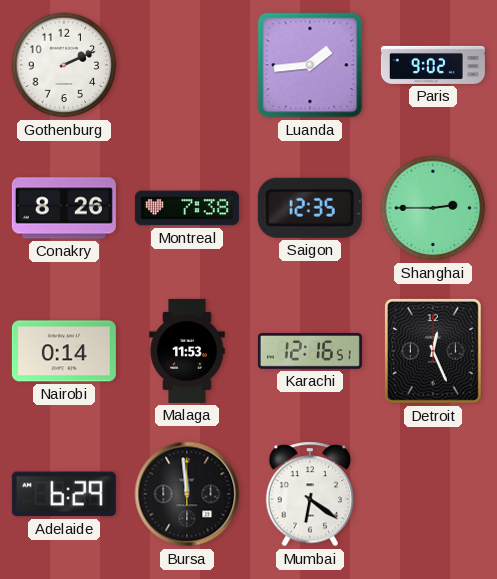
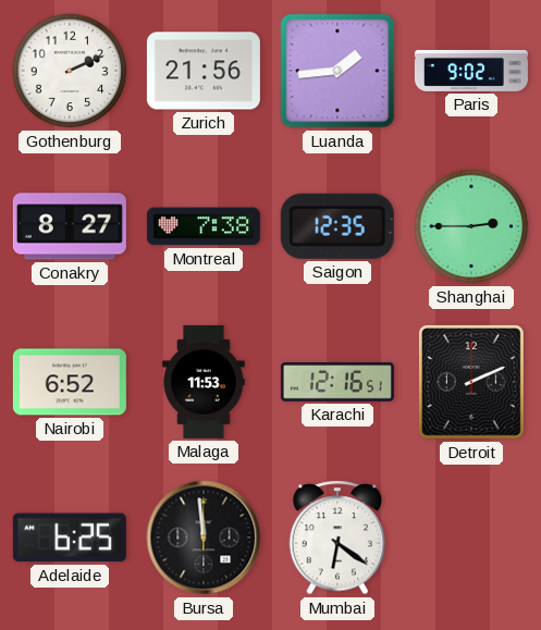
Zurich: none -> 21:56
Conakry: 8:26 -> 8:27
Nairobi: 0:14 -> 6:52
Detroit: 12:26 -> 2:11
Adelaide: 6:29 -> 6:25
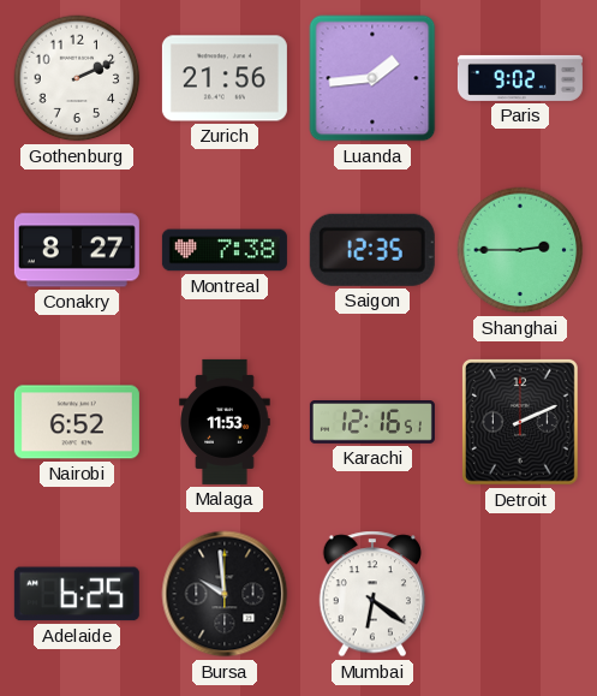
Bursa: 11:59 -> 9:59
